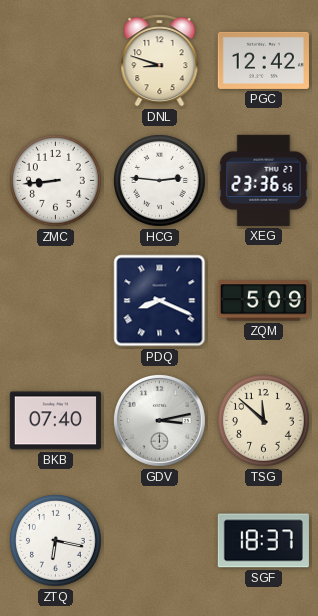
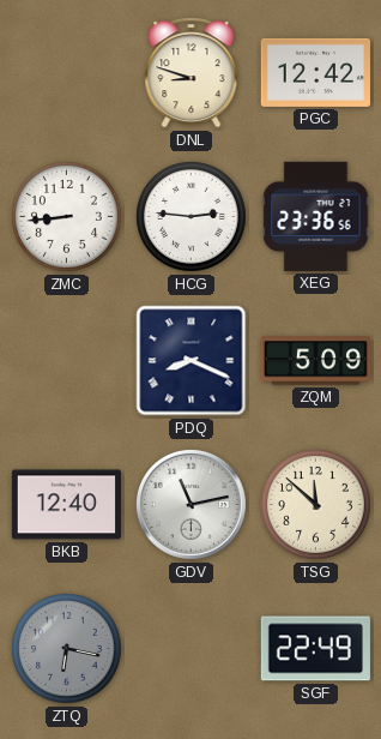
BKB: 07:40 -> 12:40
GDV: 3:13 -> 11:13
ZTQ dial: white -> grey
SGF: 18:37 -> 22:49
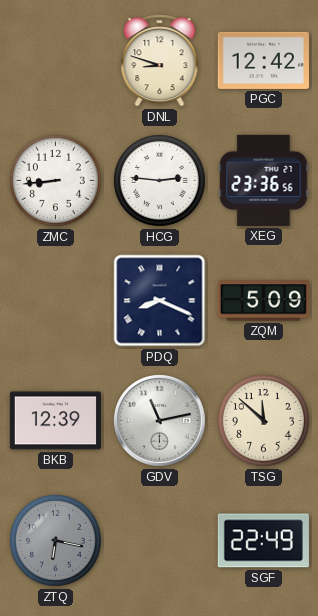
BKB: 12:40 -> 12:39
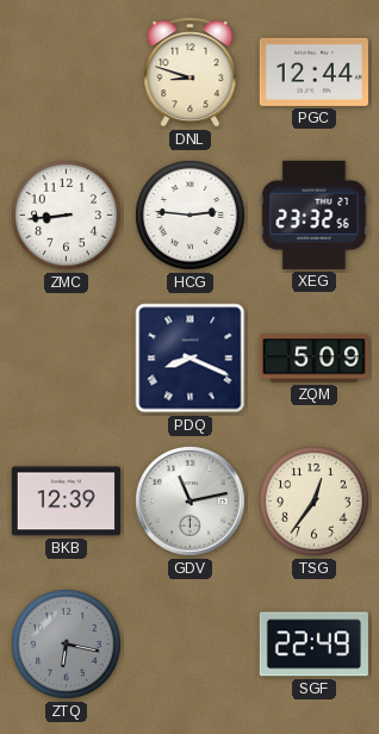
PGC: 12:42 -> 12:44
XEG: 23:36 -> 23:32
TSG: 11:52 -> 12:36
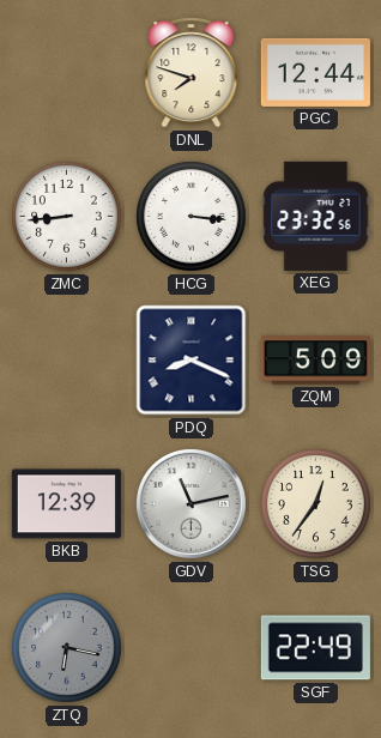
DNL: 8:48 -> 7:48
HCG: 2:46 -> 3:16
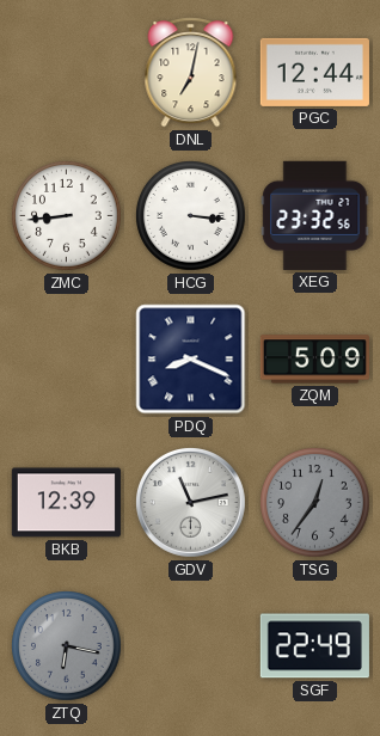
DNL: 7:48 -> 7:02
TSG dial: cream -> grey
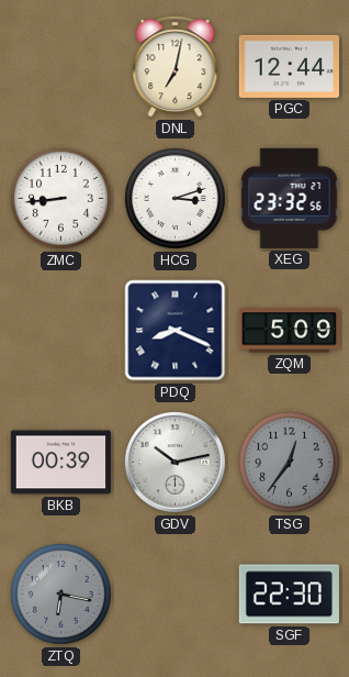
HCG: 3:16 -> 3:12
BKB: 12:39 -> 00:39
GDV: 11:13 -> 10:13
SGF: 22:49 -> 22:30
